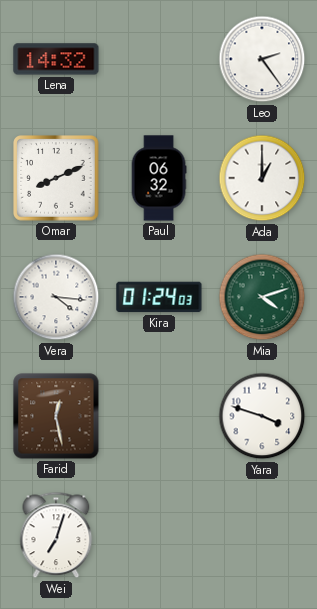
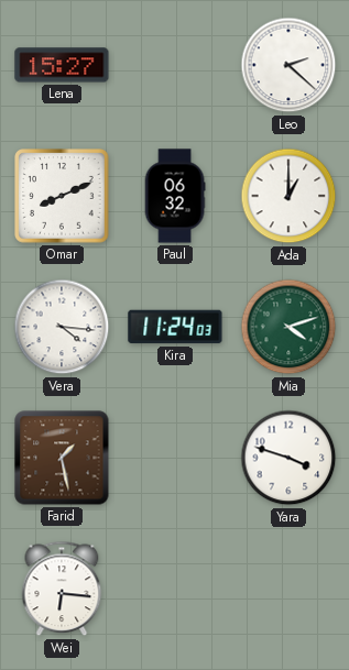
Lena: 14:32 -> 15:27
Leo: 2:24 -> 2:22
Kira: 01:24 -> 11:24
Farid: 12:28 -> 1:28
Wei: 7:03 -> 6:16
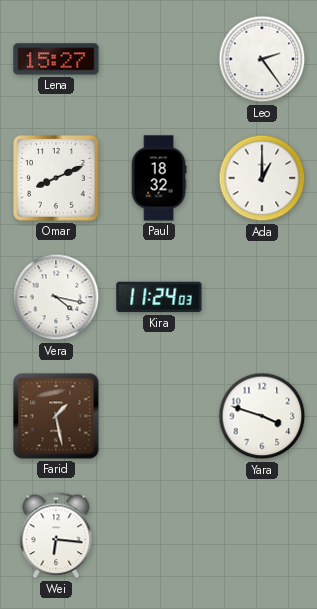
Leo: 2:22 -> 2:24
Paul: 06:32 -> 18:32
Vera: 4:16 -> 4:17
Mia: 4:12 -> none
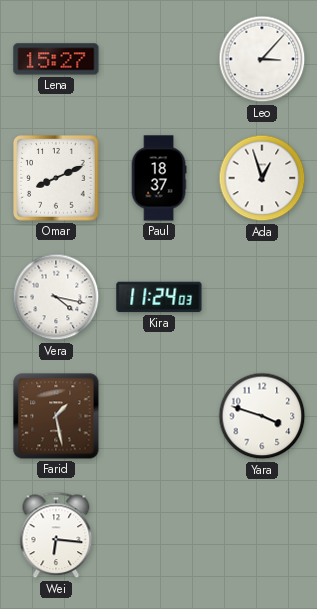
Leo: 2:24 -> 3:07
Paul: 18:32 -> 18:37
Ada: 1:00 -> 12:57
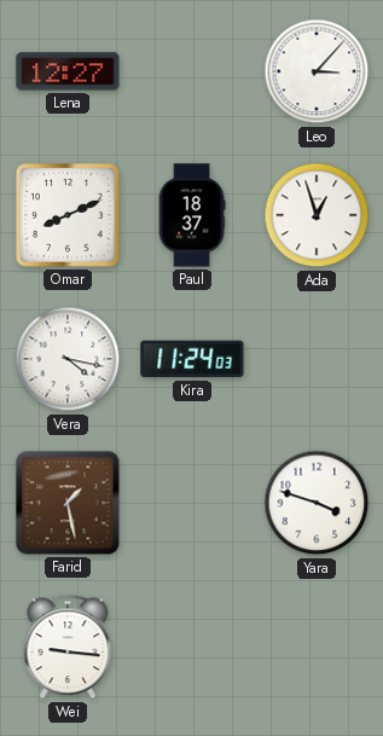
Lena: 15:27 -> 12:27
Wei: 6:16 -> 9:16
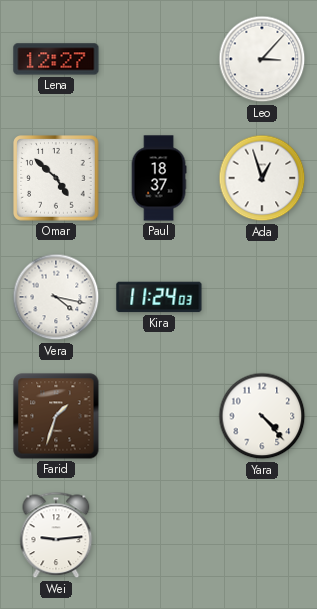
Omar: 8:11 -> 4:52
Farid: 1:28 -> 1:33
Yara: 3:48 -> 4:23
Wei: 9:16 -> 9:14
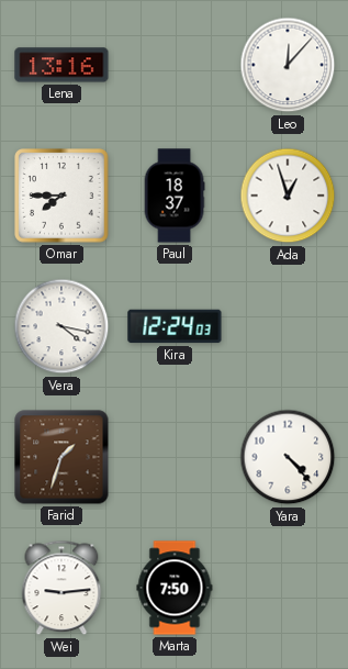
Lena: 12:27 -> 13:16
Leo: 3:07 -> 12:07
Omar: 4:52 -> 7:45
Kira: 11:24 -> 12:24
Marta: none -> 7:50
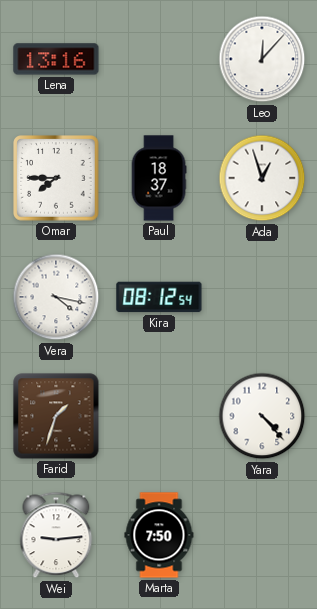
Kira: 12:24 -> 08:12
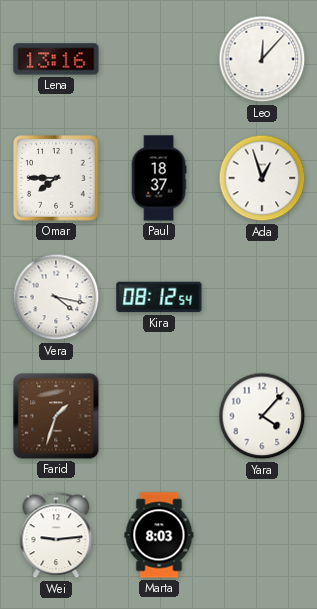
Yara: 4:23 -> 4:07
Marta: 7:50 -> 8:03
